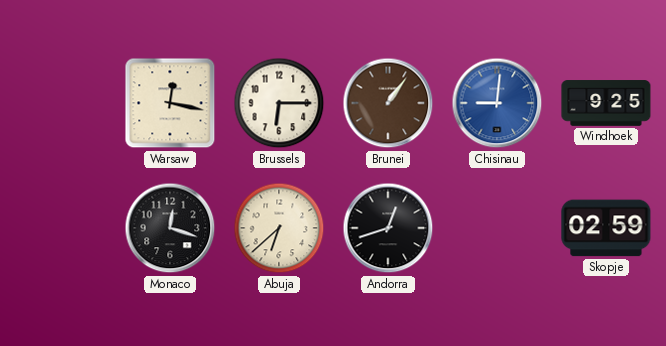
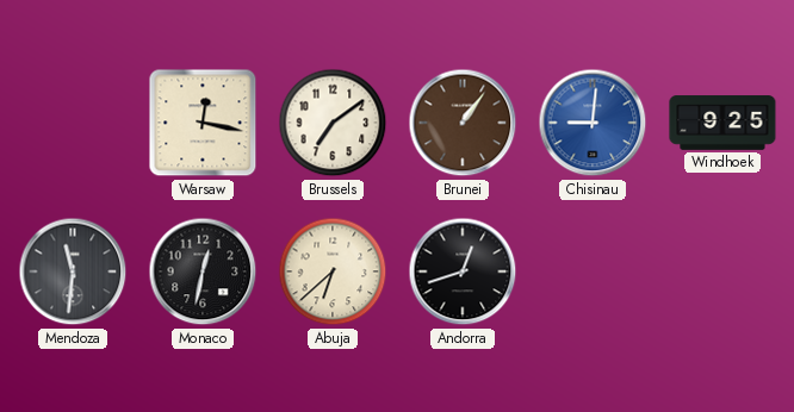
Brussels: 6:15 -> 7:09
Mendoza: none -> 11:31
Monaco: 12:18 -> 12:32
Skopje: 02:59 -> none
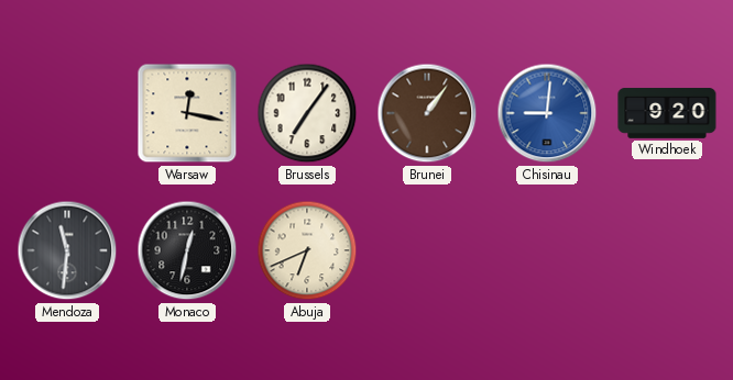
Brussels: 7:09 -> 7:06
Windhoek: 9:25 -> 9:20
Abuja: 6:38 -> 6:41
Andorra: 12:42 -> none
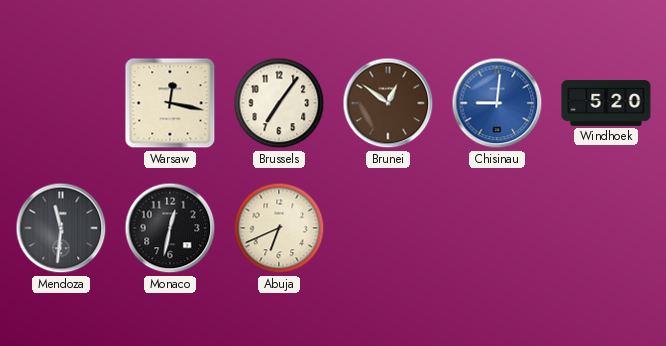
Brunei: 1:06 -> 12:51
Windhoek: 9:20 -> 5:20
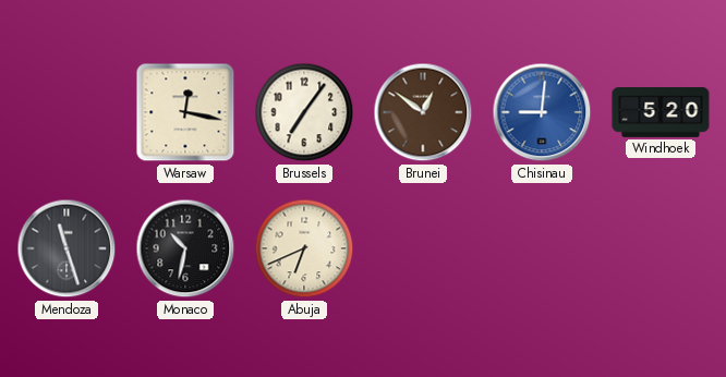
Mendoza: 11:31 -> 11:27
Monaco: 12:32 -> 10:32
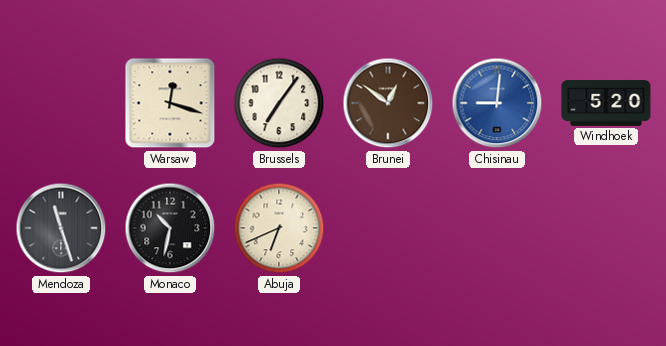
Warsaw: 12:17 -> 12:18
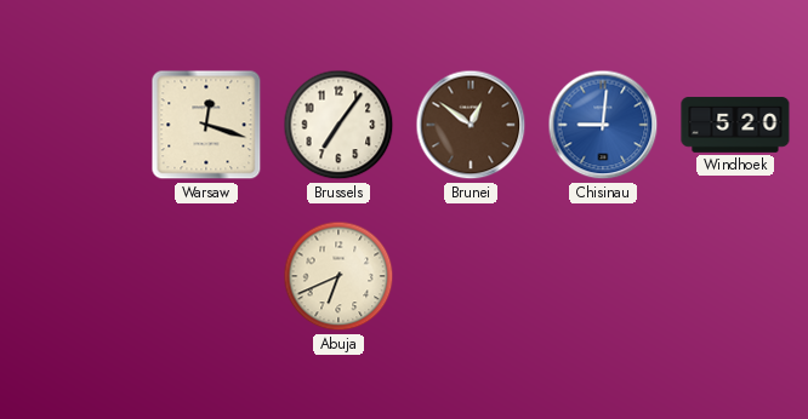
Mendoza: 11:27 -> none
Monaco: 10:32 -> none
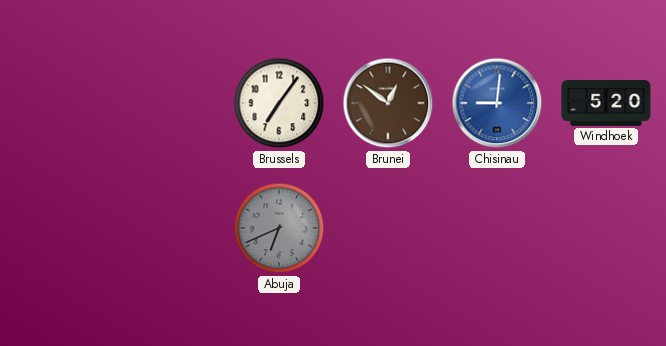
Warsaw: 12:18 -> none
Abuja dial: cream -> grey
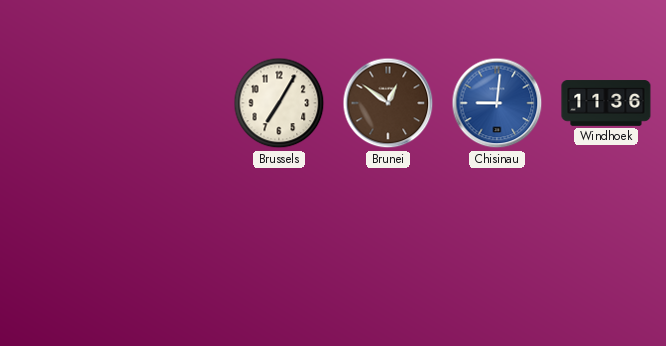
Brussels: 7:06 -> 7:05
Windhoek: 5:20 -> 11:36
Abuja: 6:41 -> none
